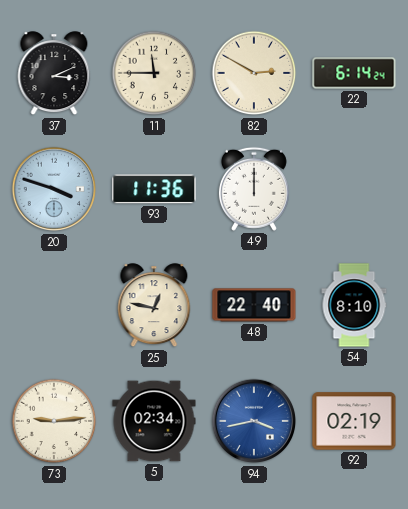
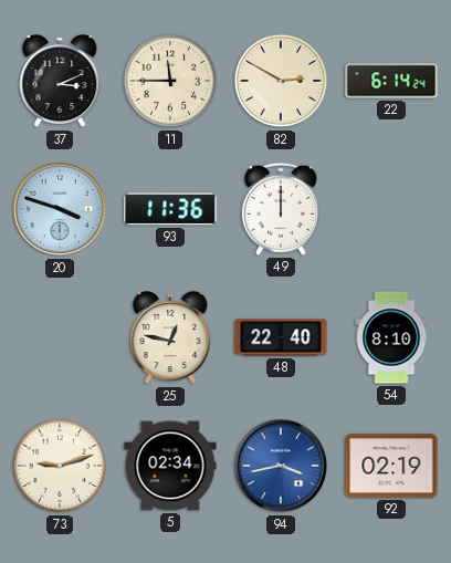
73: 9:14 -> 9:12
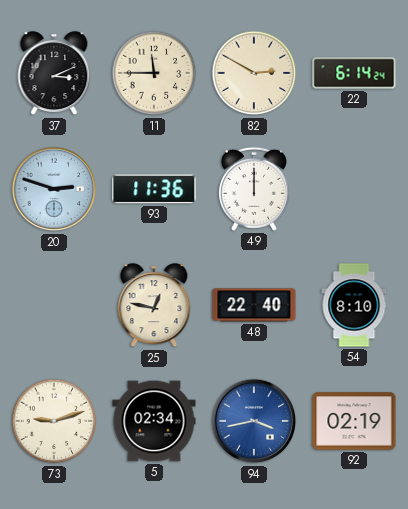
20: 3:48 -> 2:48
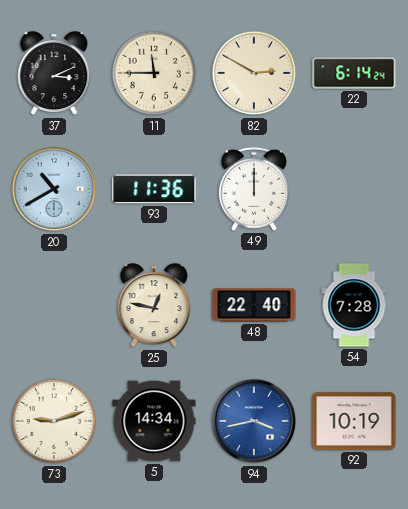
20: 2:48 -> 10:40
54: 8:10 -> 7:28
5: 02:34 -> 14:34
92: 02:19 -> 10:19
